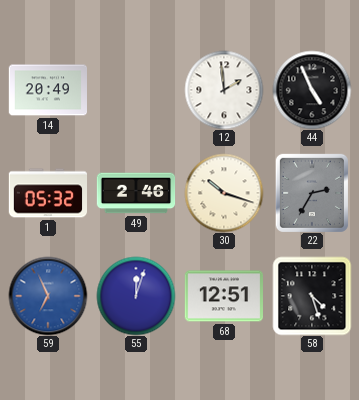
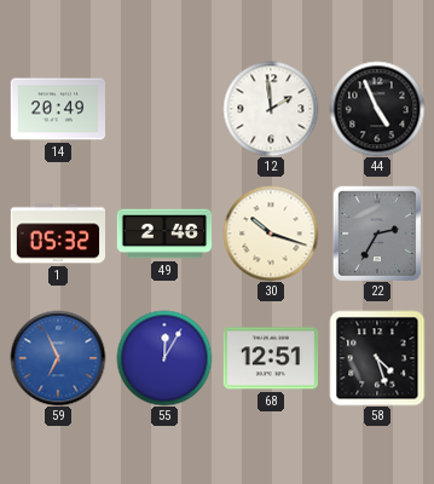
55: 12:03 -> 12:05
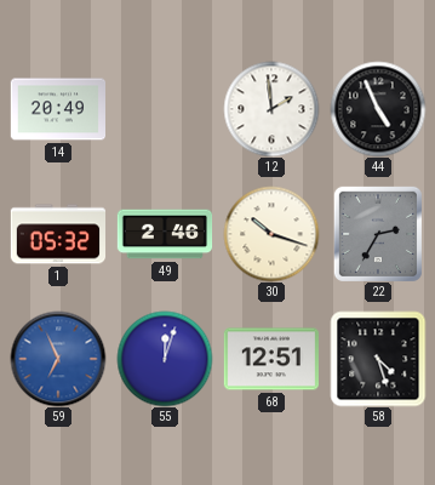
55: 12:05 -> 12:03
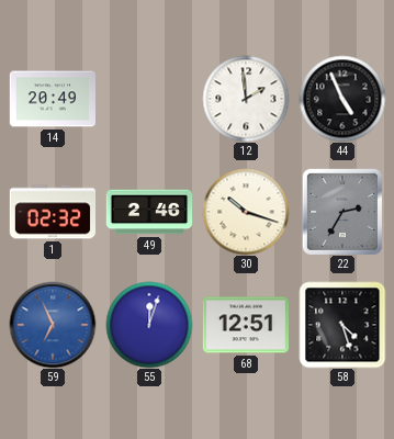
1: 05:32 -> 02:32
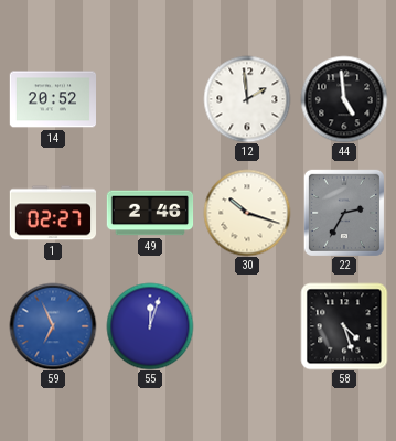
14: 20:49 -> 20:52
44: 4:56 -> 4:59
1: 02:32 -> 02:27
68: 12:51 -> none
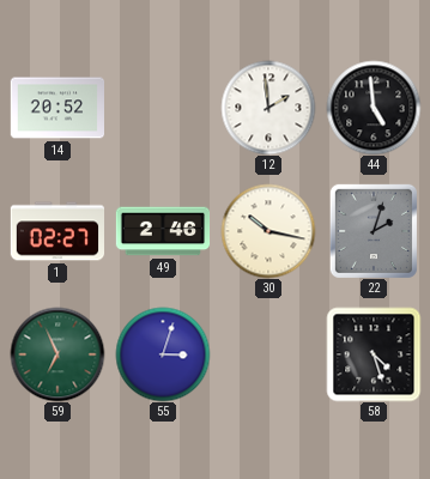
30: 10:18 -> 10:17
22: 2:35 -> 2:03
59 dial: blue -> green
55: 12:03 -> 3:03
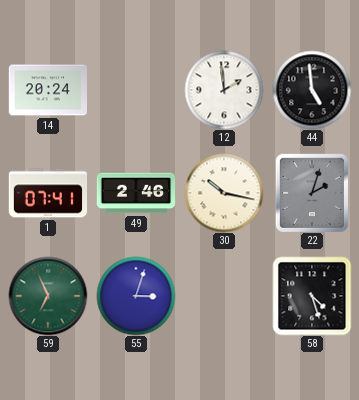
14: 20:52 -> 20:24
1: 02:27 -> 07:41
